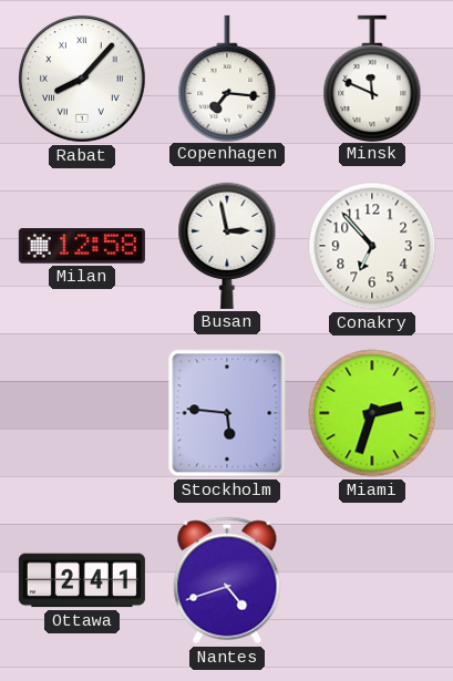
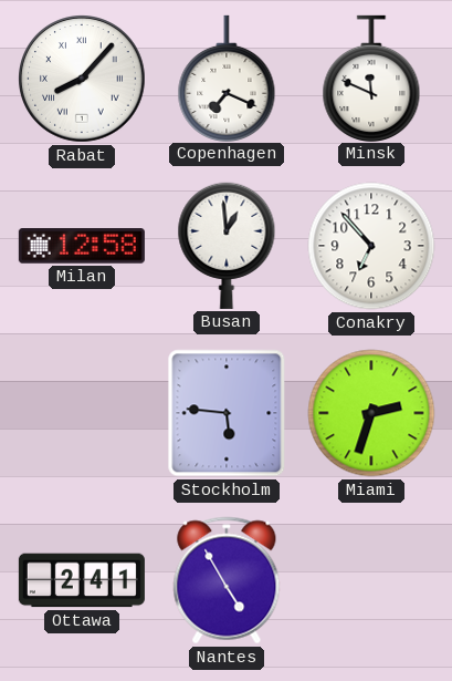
Copenhagen: 7:16 -> 7:19
Busan: 2:58 -> 12:59
Nantes: 4:42 -> 4:55
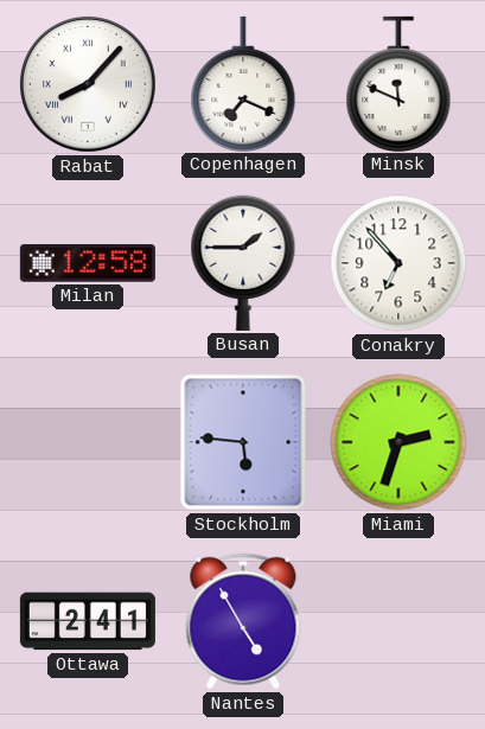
Busan: 12:59 -> 1:45
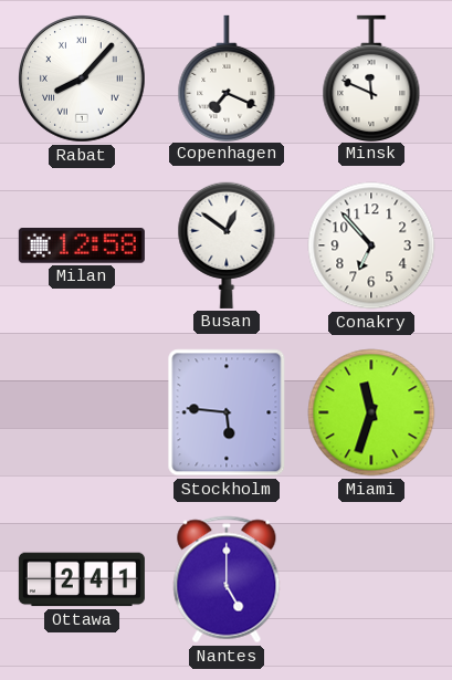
Busan: 1:45 -> 12:51
Miami: 2:33 -> 11:33
Nantes: 4:55 -> 5:00
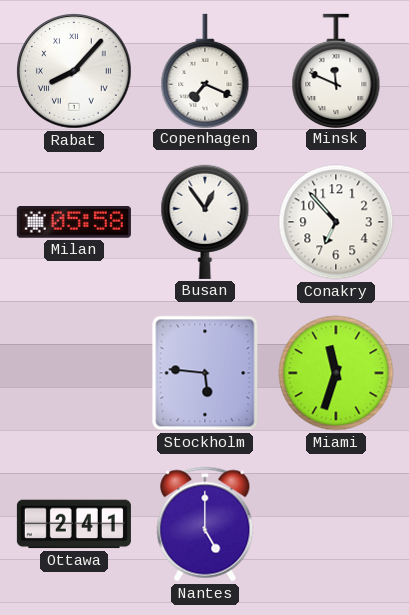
Milan: 12:58 -> 05:58
Busan: 12:51 -> 12:54
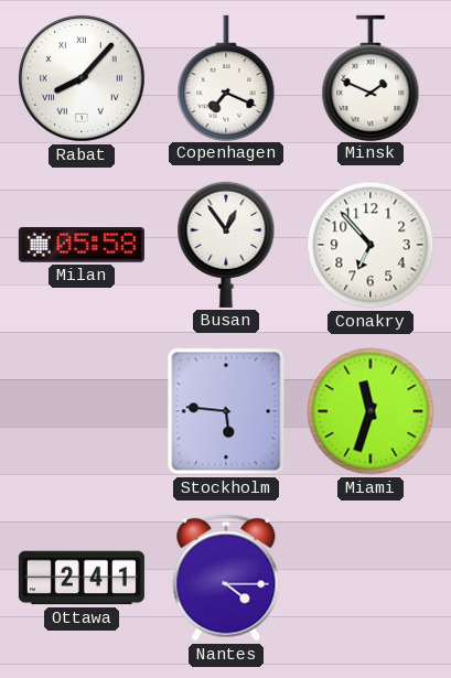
Minsk: 11:49 -> 1:49
Nantes: 5:00 -> 4:15
